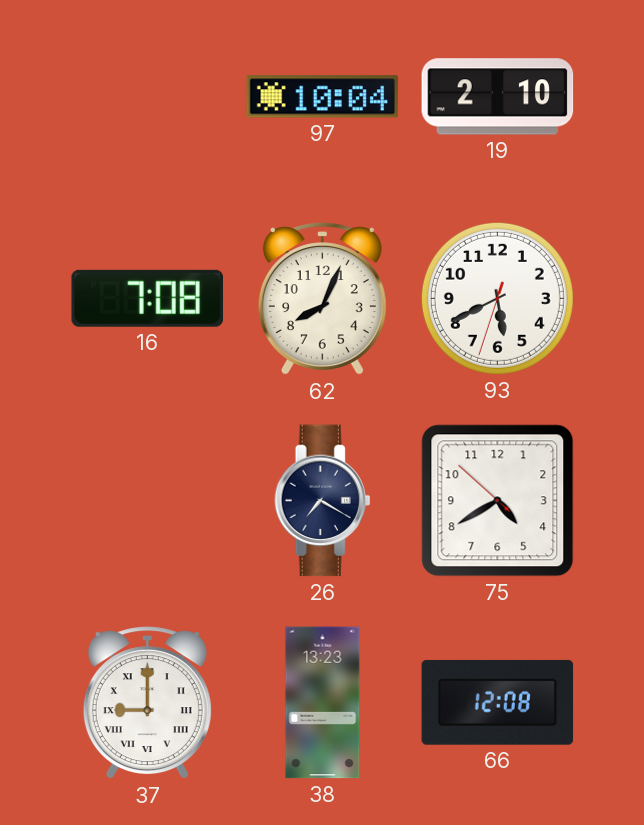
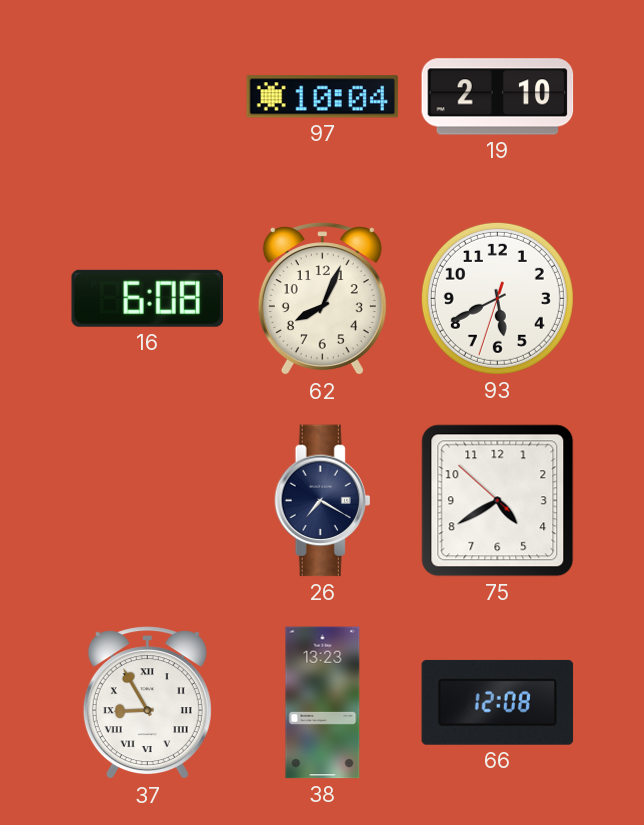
16: 7:08 -> 6:08
37: 9:00 -> 8:55
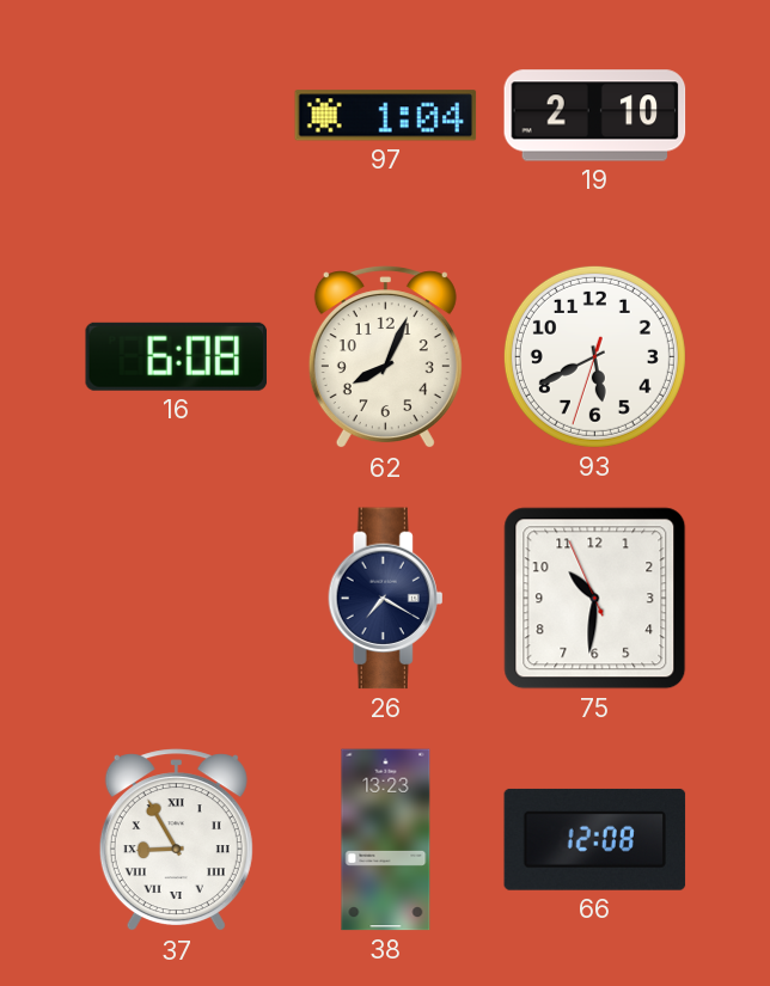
97: 10:04 -> 1:04
75: 4:39 -> 10:30
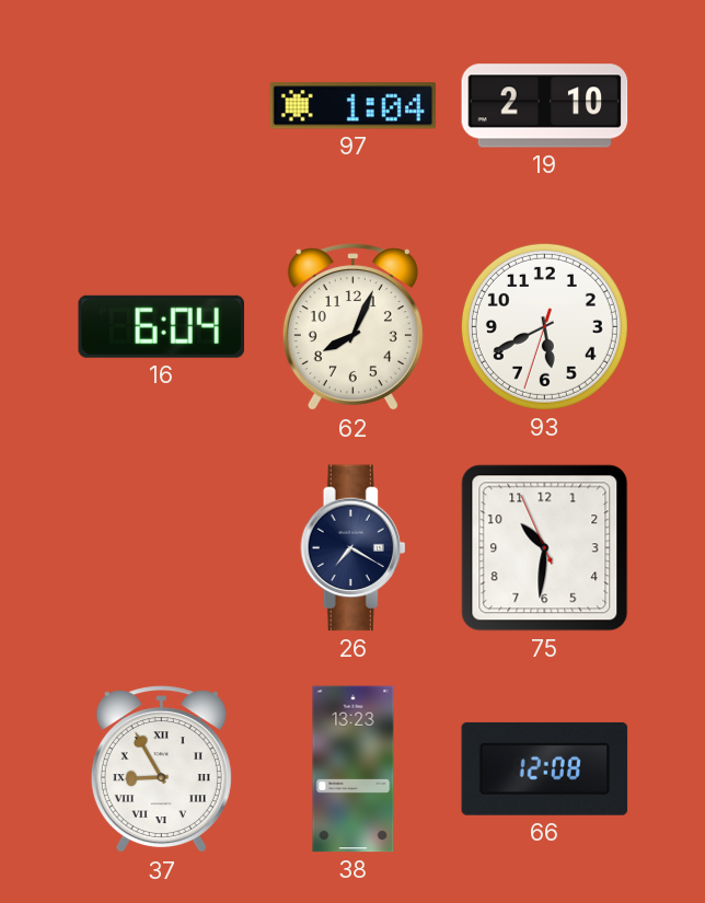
16: 6:08 -> 6:04
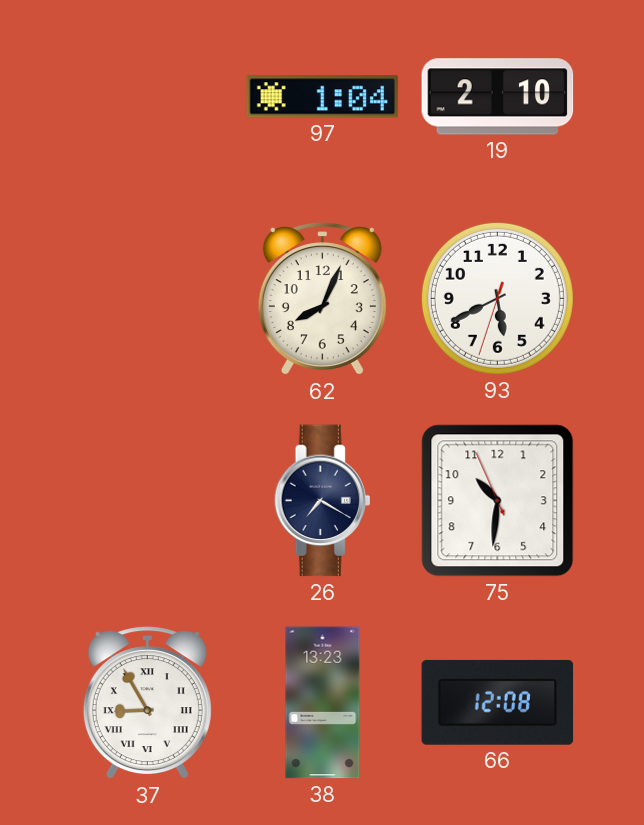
16: 6:04 -> none
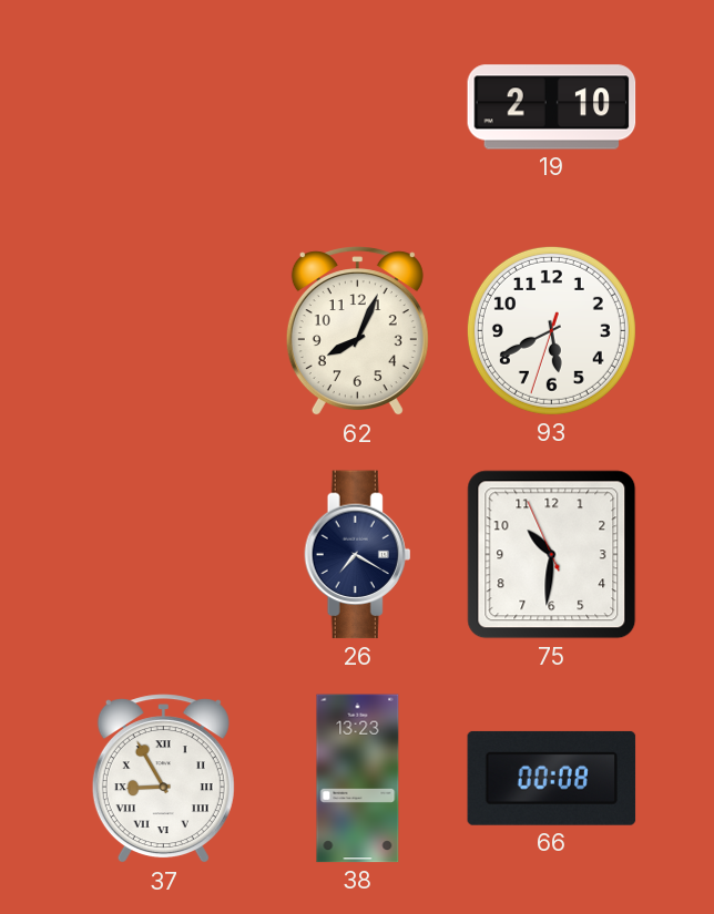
97: 1:04 -> none
66: 12:08 -> 00:08
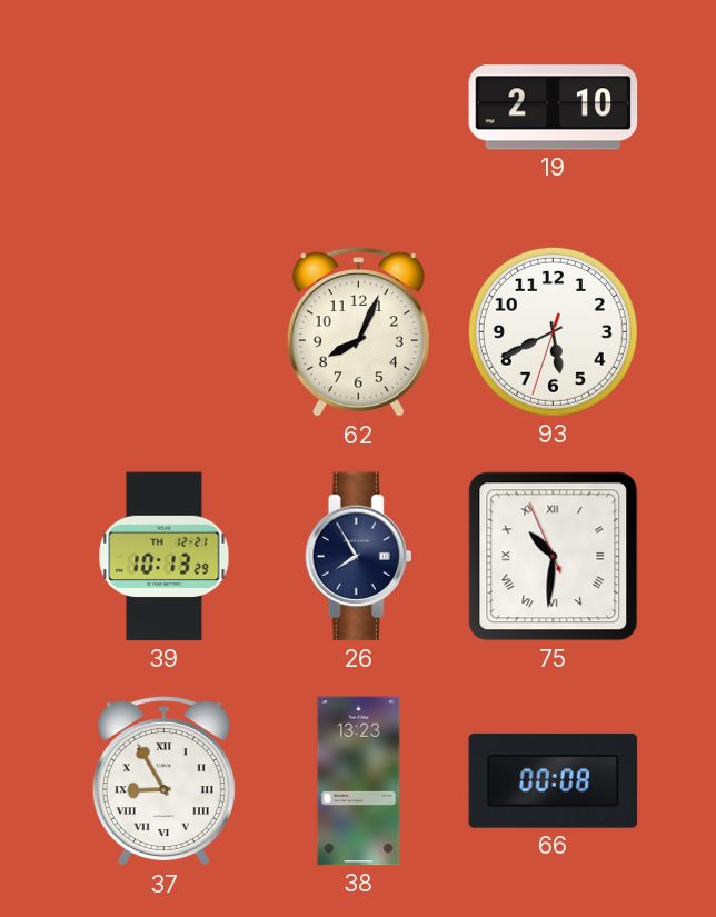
39: none -> 10:13
26: 7:20 -> 7:55
75 numerals: Arabic -> Roman
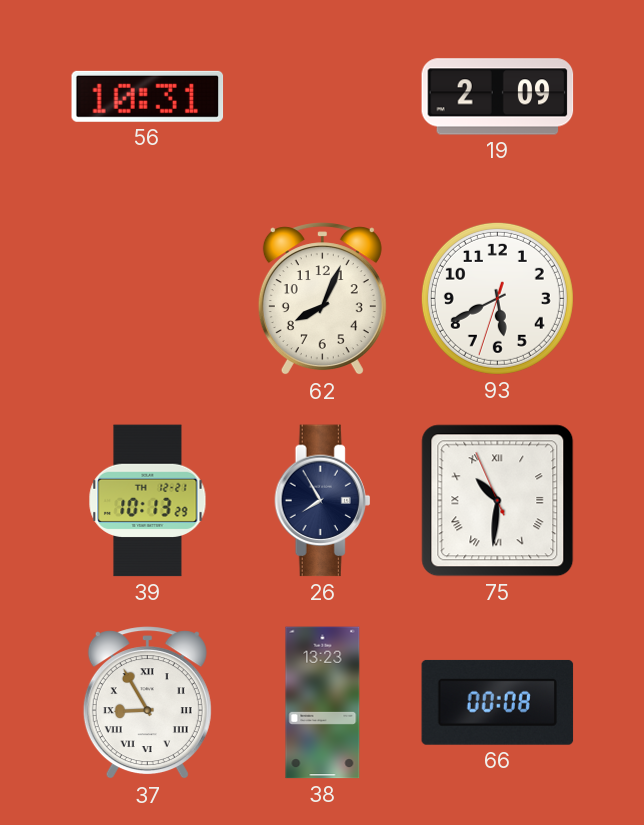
56: none -> 10:31
19: 2:10 -> 2:09
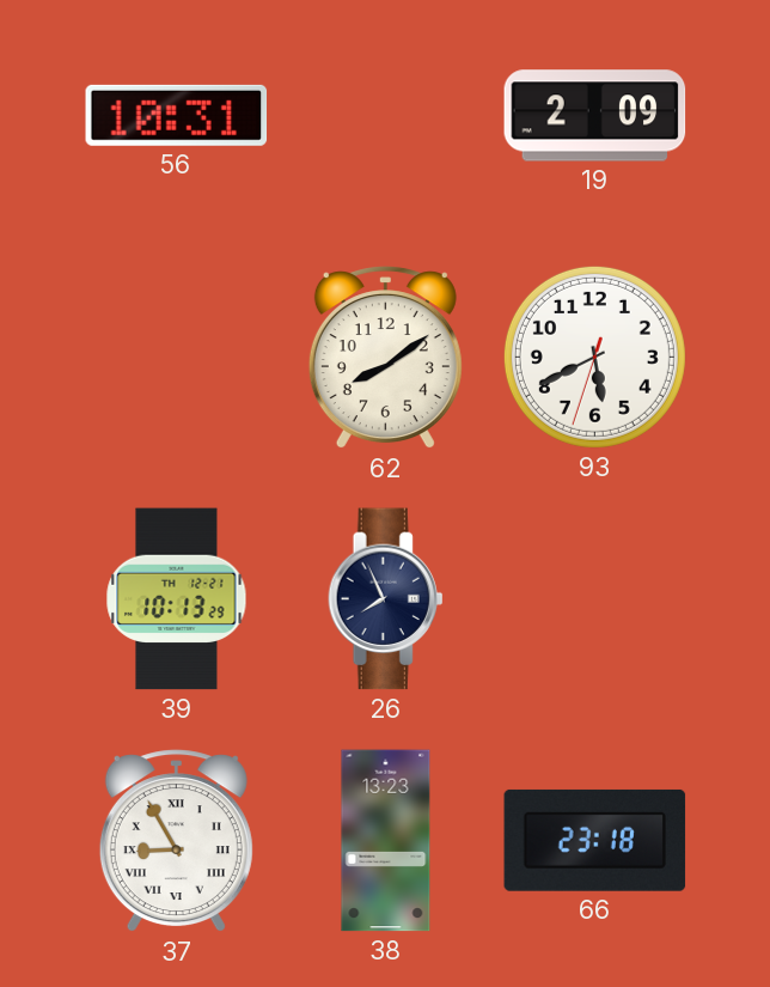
62: 8:04 -> 8:09
26: 7:55 -> 7:56
75: 10:30 -> none
66: 00:08 -> 23:18
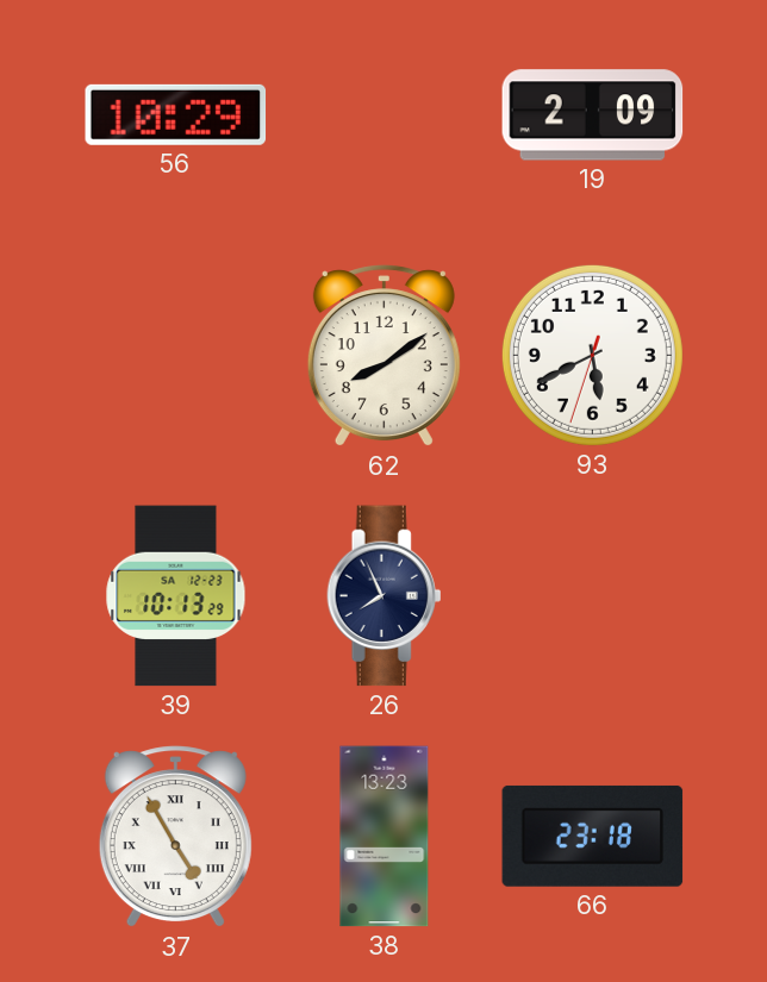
56: 10:31 -> 10:29
39 date: TH 12-21 -> SA 12-23
37: 8:55 -> 4:55
